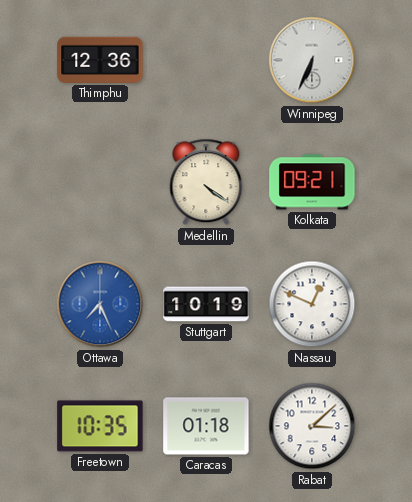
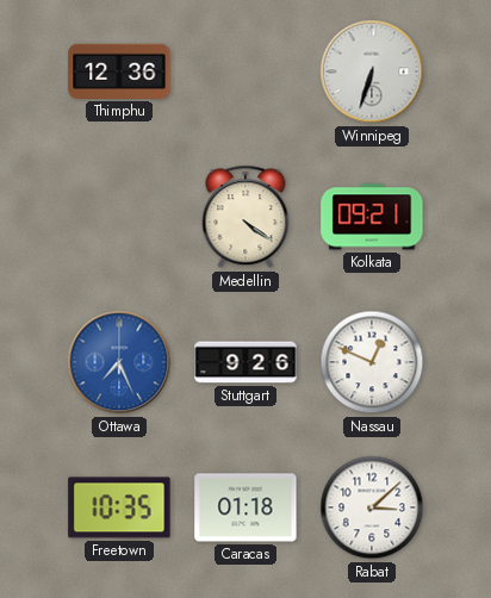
Winnipeg: 6:34 -> 6:33
Stuttgart: 10:19 -> 9:26
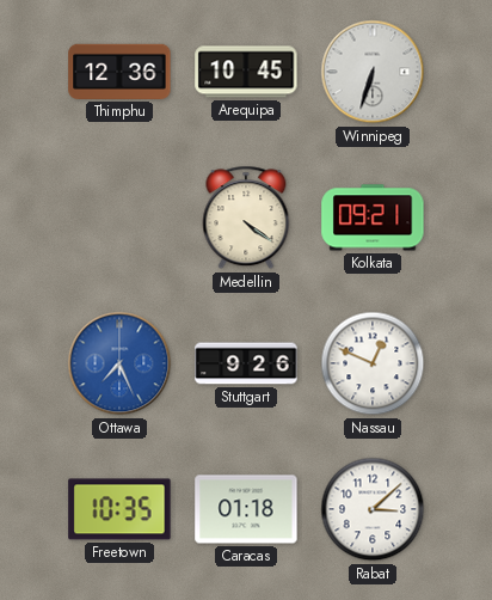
Arequipa: none -> 10:45
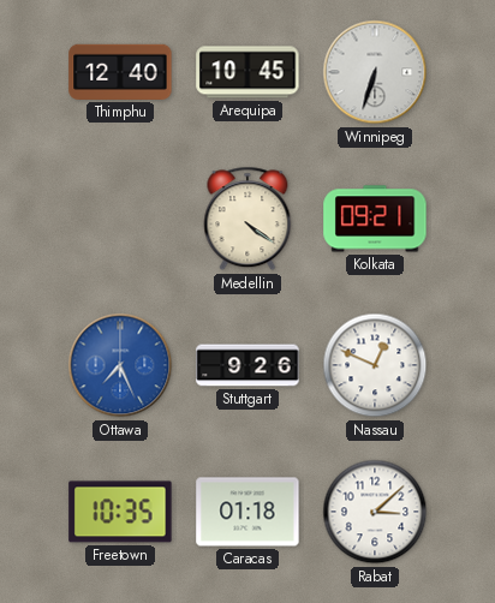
Thimphu: 12:36 -> 12:40
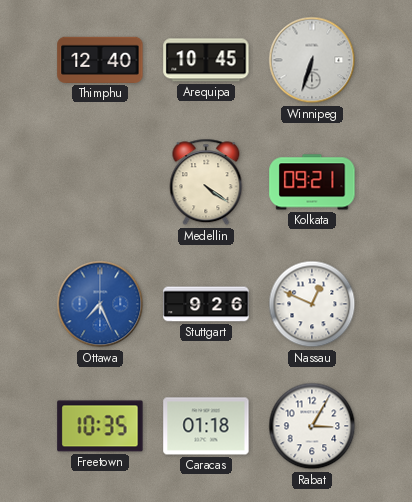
Rabat: 3:08 -> 3:05
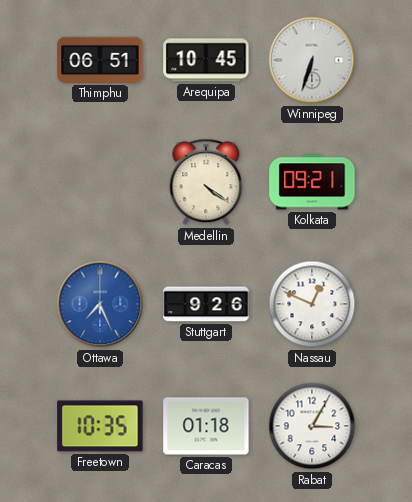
Thimphu: 12:40 -> 06:51
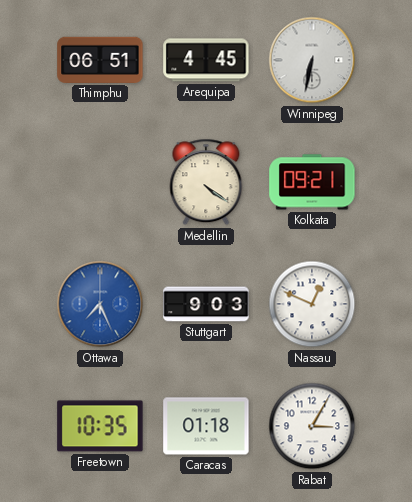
Arequipa: 10:45 -> 4:45
Winnipeg: 6:33 -> 6:32
Stuttgart: 9:26 -> 9:03
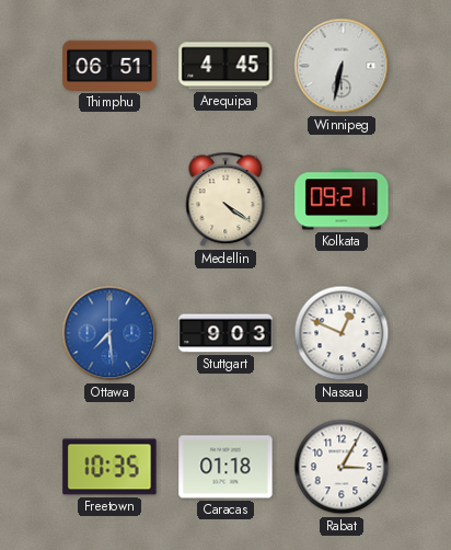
Ottawa: 7:26 -> 7:29
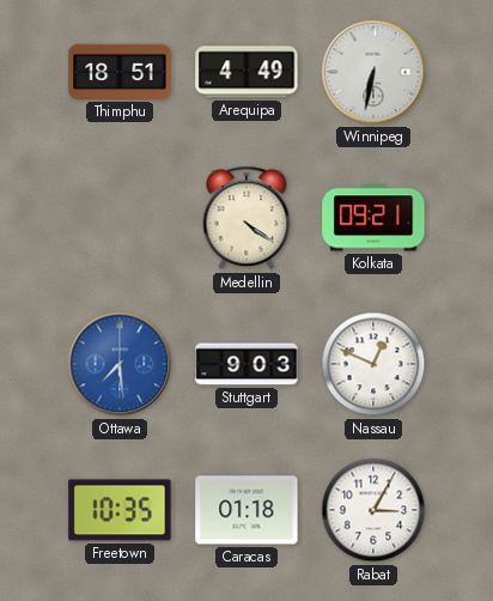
Thimphu: 06:51 -> 18:51
Arequipa: 4:45 -> 4:49
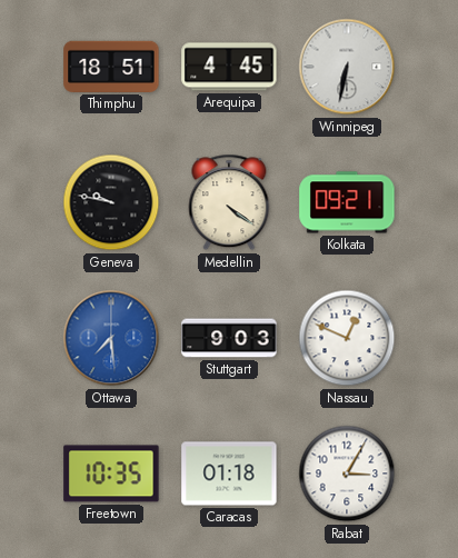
Arequipa: 4:49 -> 4:45
Geneva: none -> 9:47
